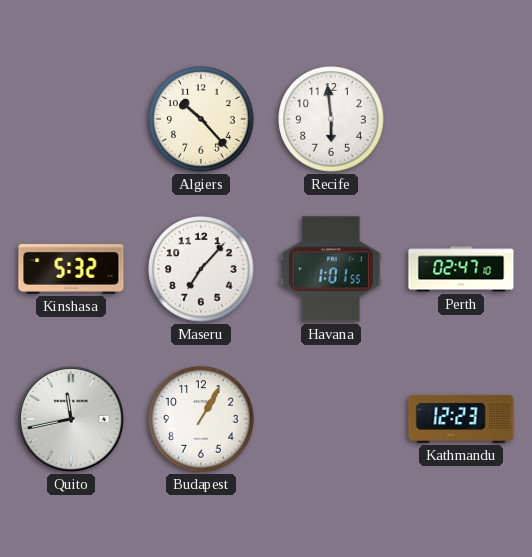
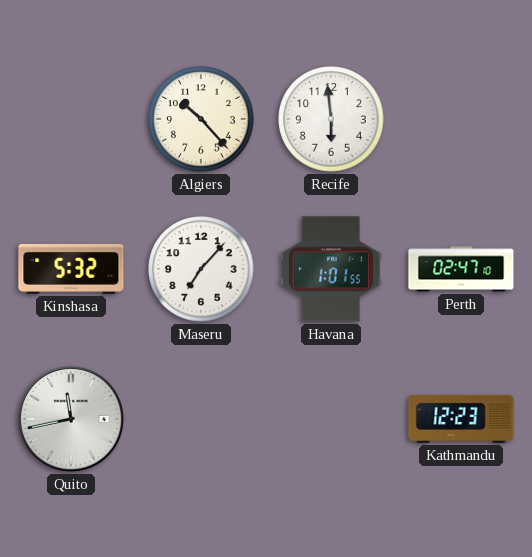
Budapest: 1:05 -> none
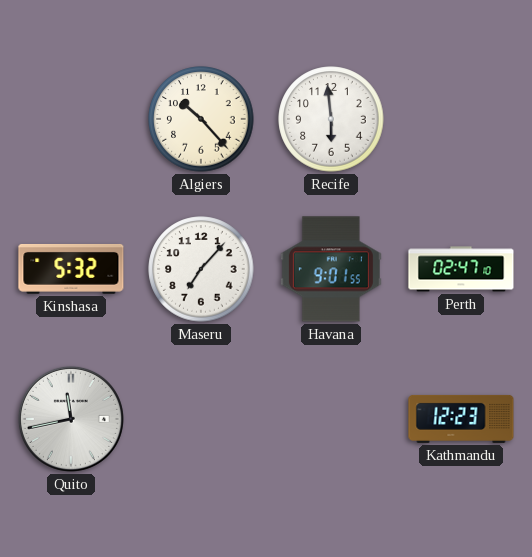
Havana: 1:01 -> 9:01
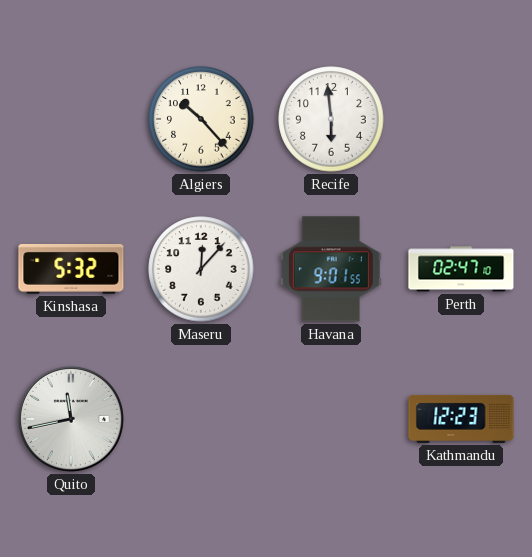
Maseru: 7:07 -> 12:07
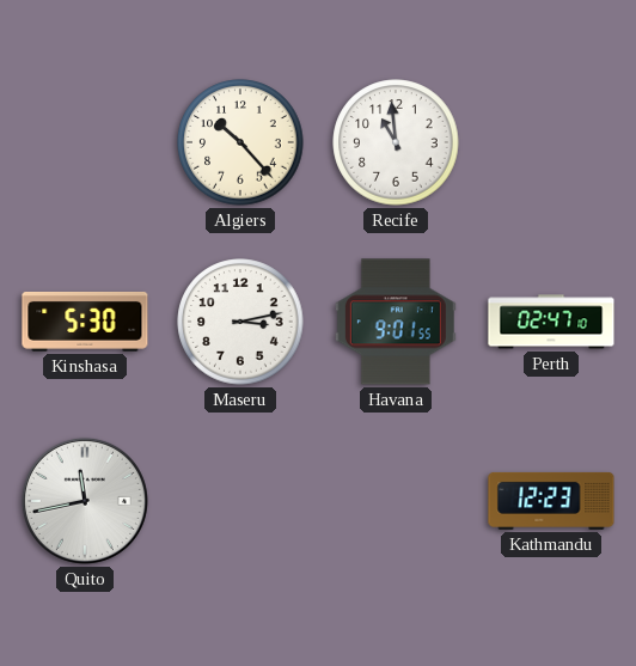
Recife: 5:59 -> 10:59
Kinshasa: 5:32 -> 5:30
Maseru: 12:07 -> 3:13
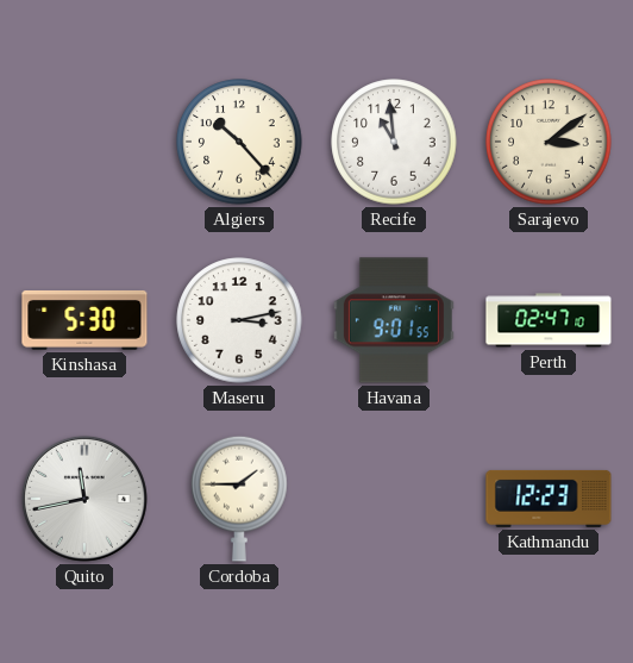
Sarajevo: none -> 3:09
Cordoba: none -> 1:45
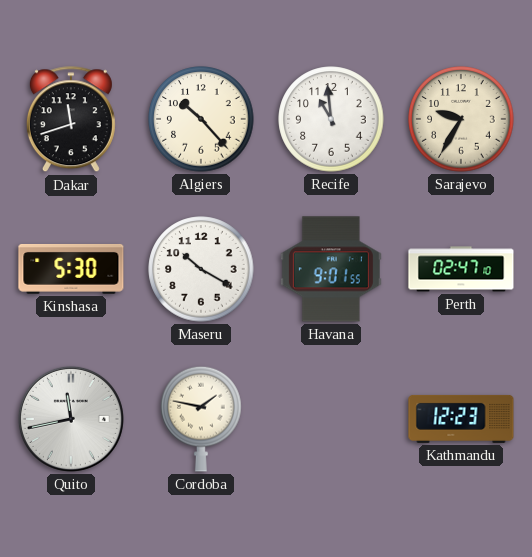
Dakar: none -> 11:42
Sarajevo: 3:09 -> 9:35
Maseru: 3:13 -> 10:20
Cordoba: 1:45 -> 1:47
